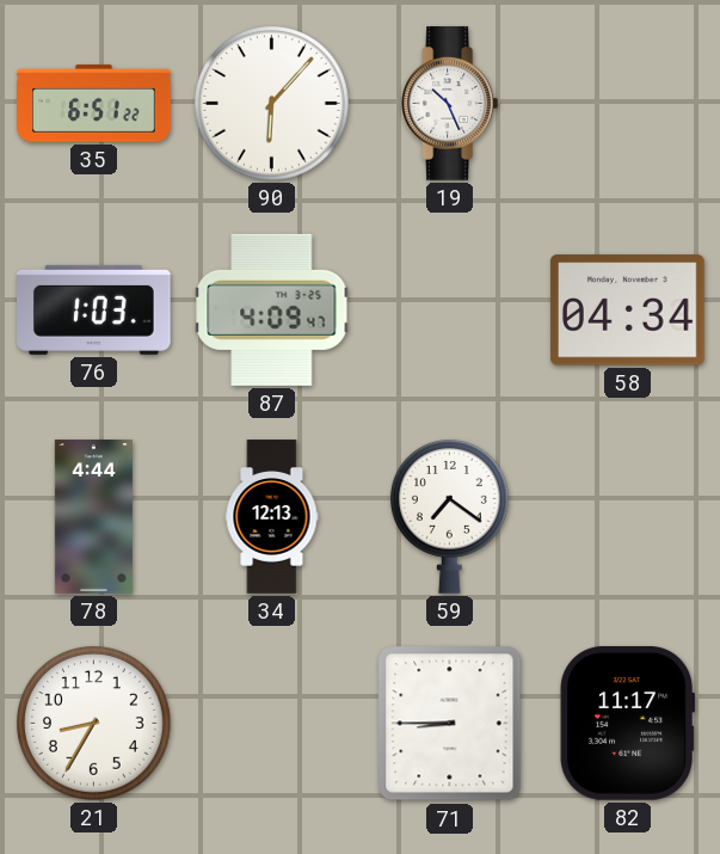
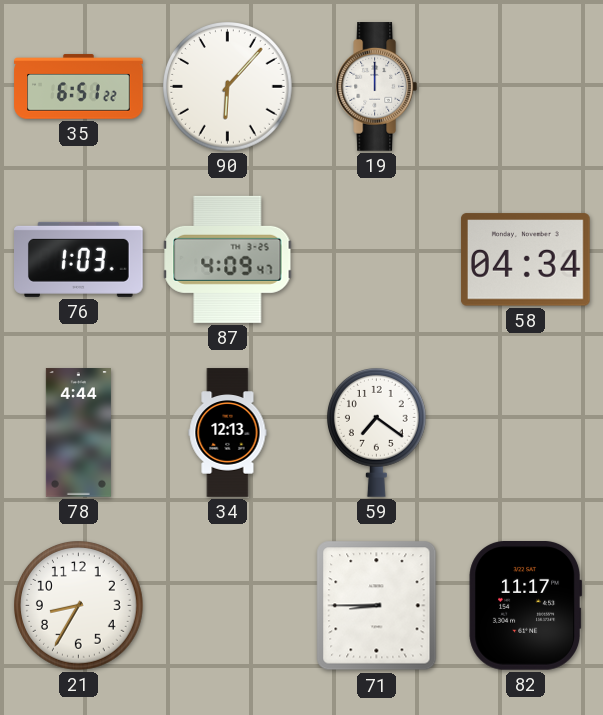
19: 10:26 -> 12:00
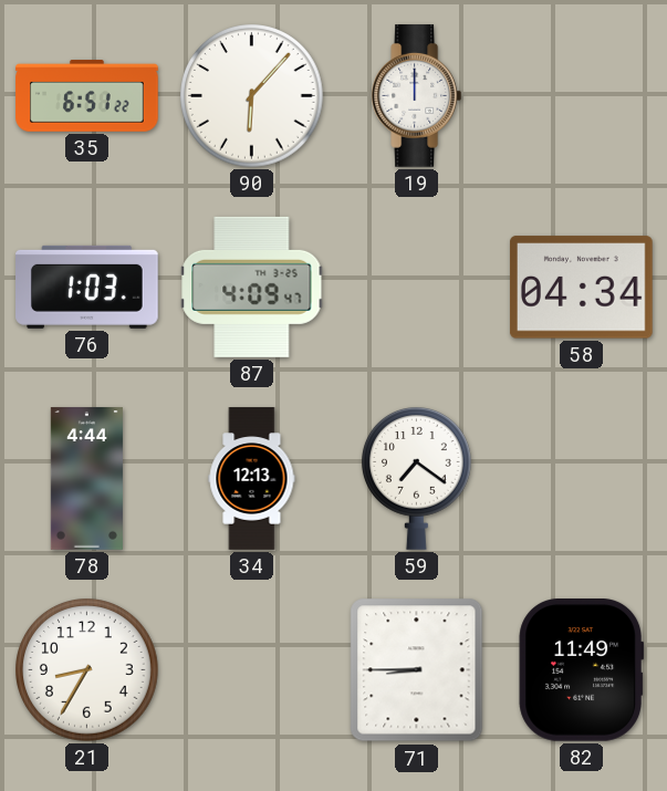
82: 11:17 -> 11:49
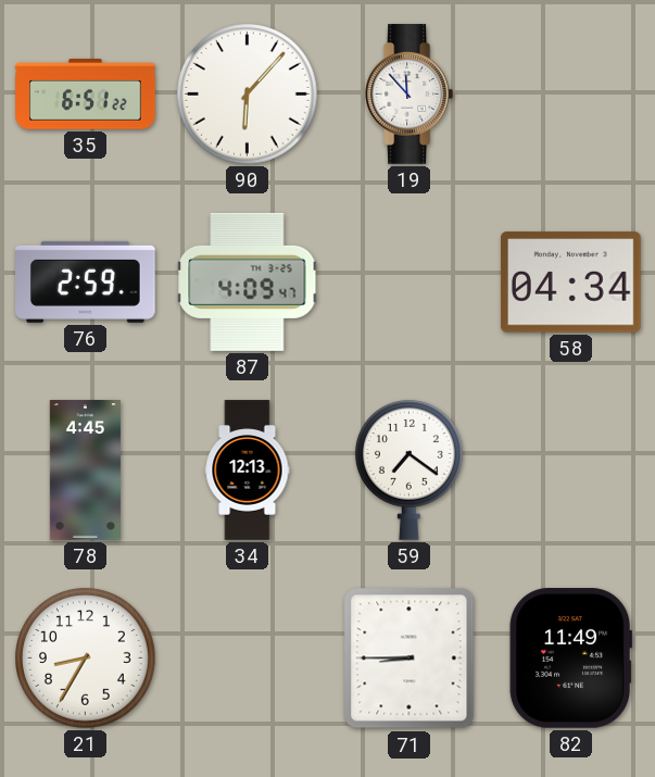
19: 12:00 -> 11:53
76: 1:03 -> 2:59
78: 4:44 -> 4:45
